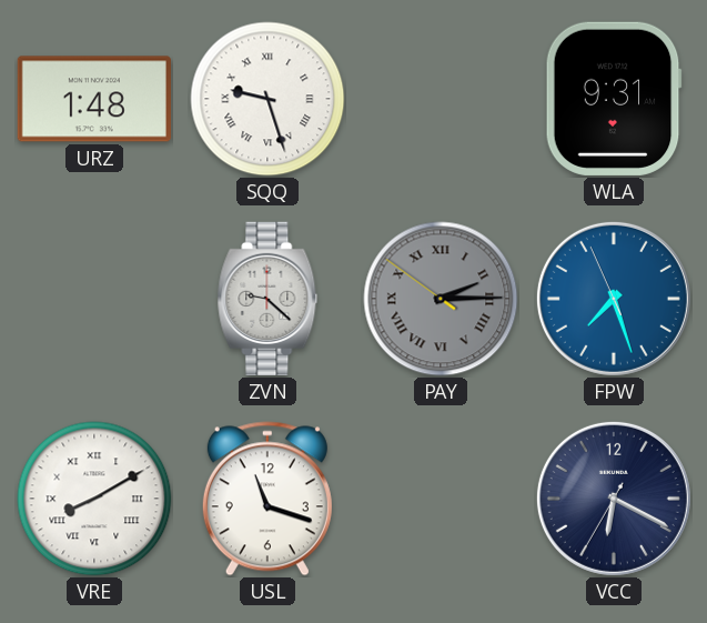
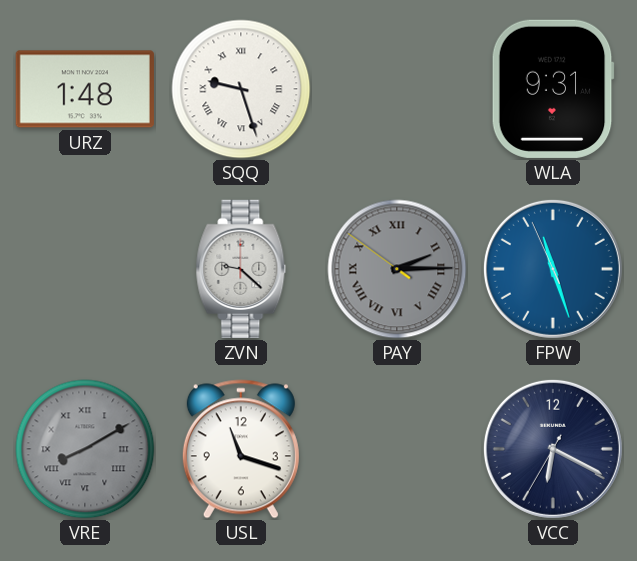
FPW: 7:26 -> 11:26
VRE dial: white -> grey
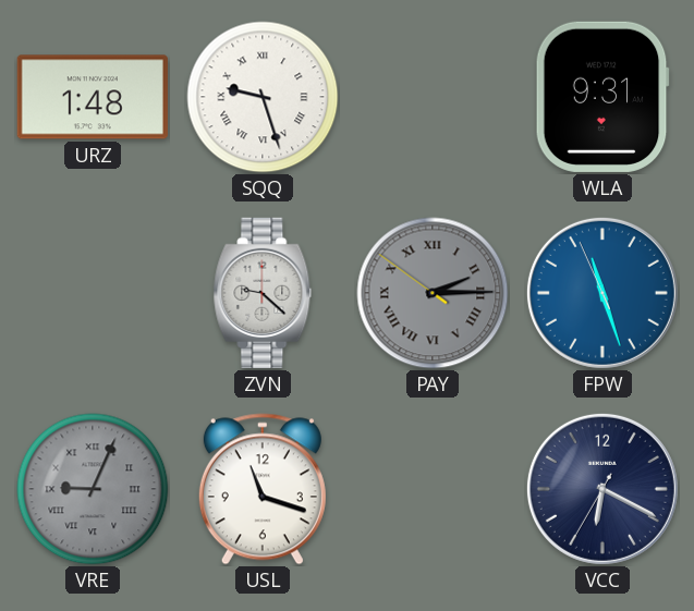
VRE: 8:10 -> 9:04
